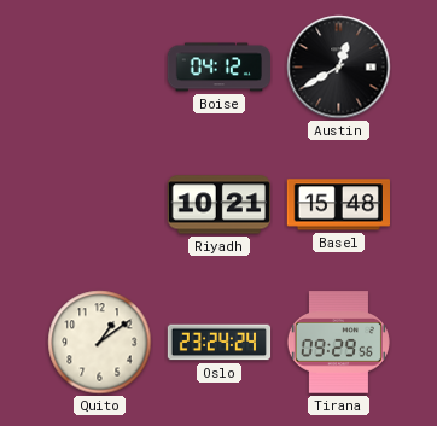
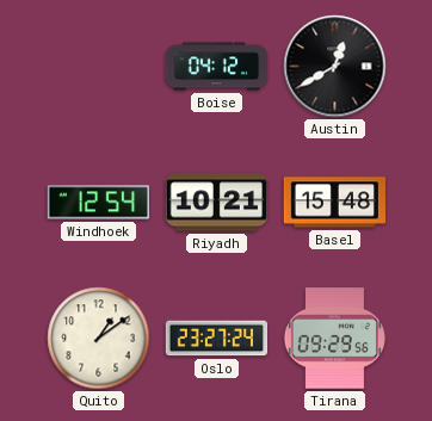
Windhoek: none -> 12:54
Oslo: 23:24 -> 23:27
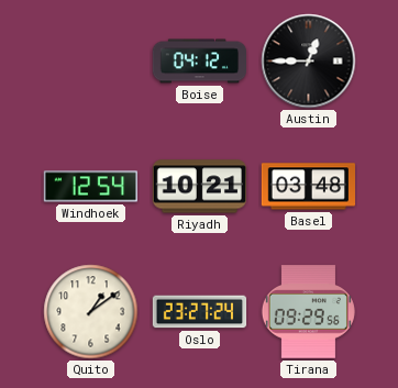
Austin: 12:40 -> 12:45
Basel: 15:48 -> 03:48
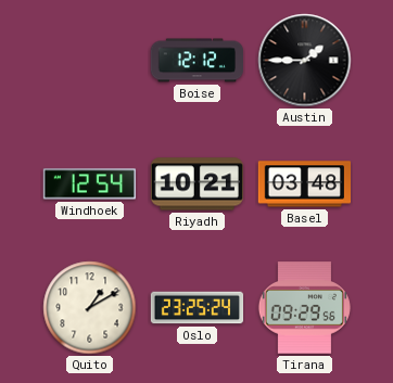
Boise: 04:12 -> 12:12
Austin: 12:45 -> 1:45
Quito: 1:09 -> 1:10
Oslo: 23:27 -> 23:25
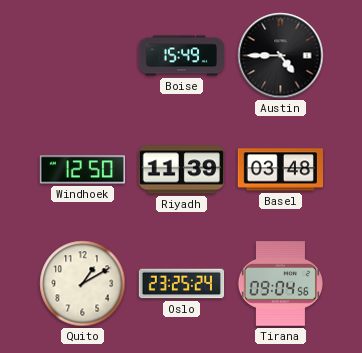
Boise: 12:12 -> 15:49
Austin: 1:45 -> 4:45
Windhoek: 12:54 -> 12:50
Riyadh: 10:21 -> 11:39
Tirana: 09:29 -> 09:04
